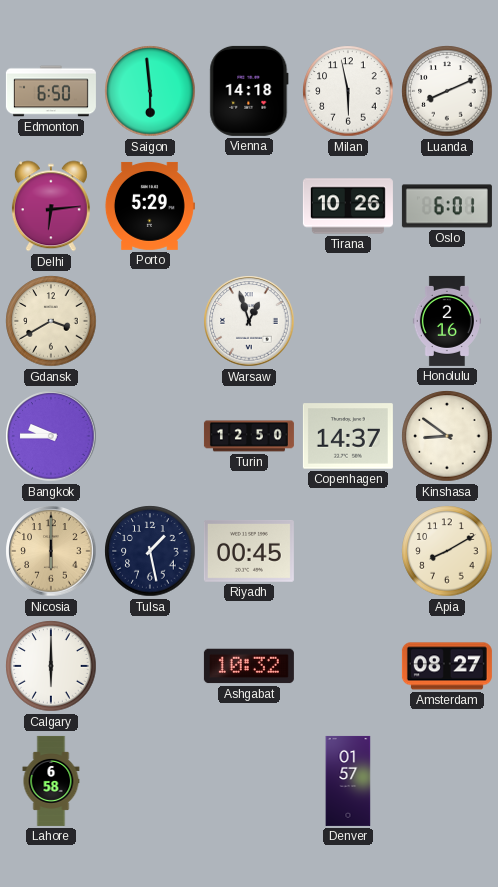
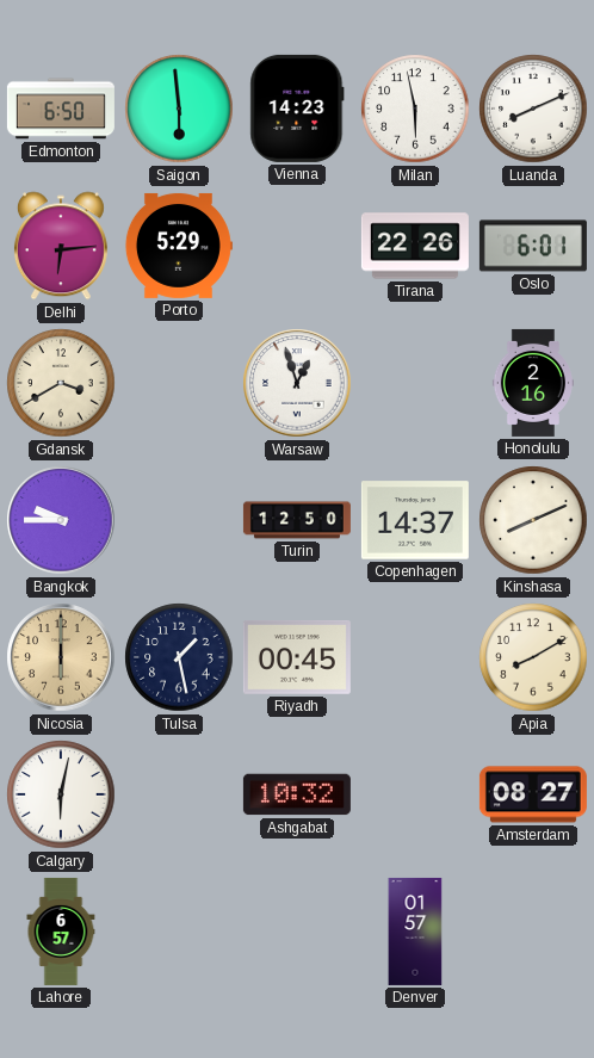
Vienna: 14:18 -> 14:23
Tirana: 10:26 -> 22:26
Kinshasa: 8:51 -> 8:11
Calgary: 6:00 -> 6:02
Lahore: 6:58 -> 6:57
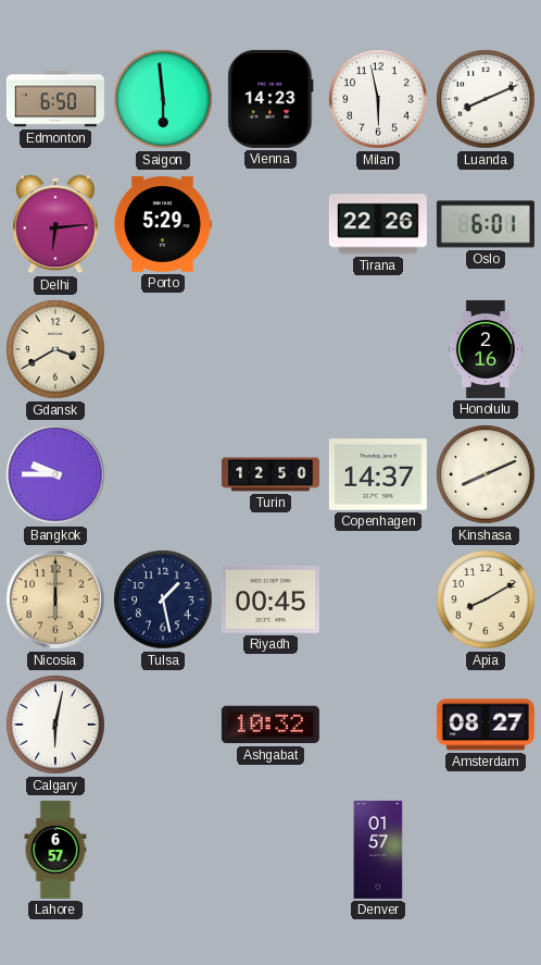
Warsaw: 12:57 -> none
